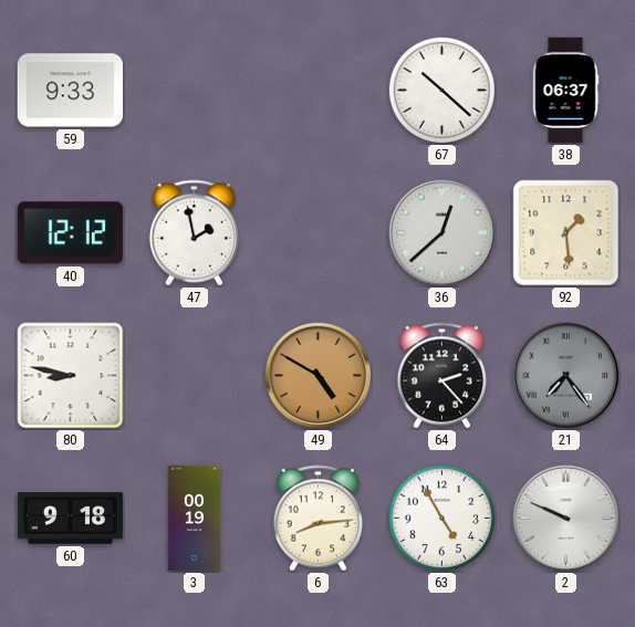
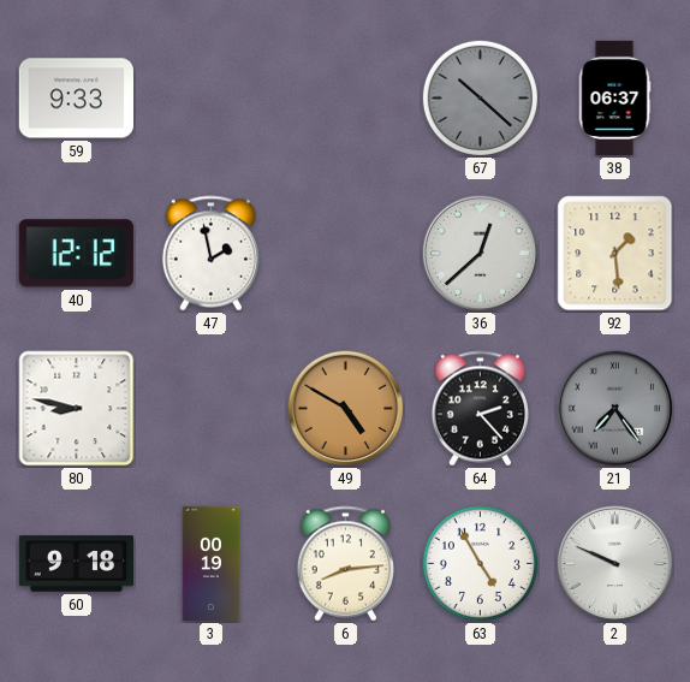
67 dial: white -> grey
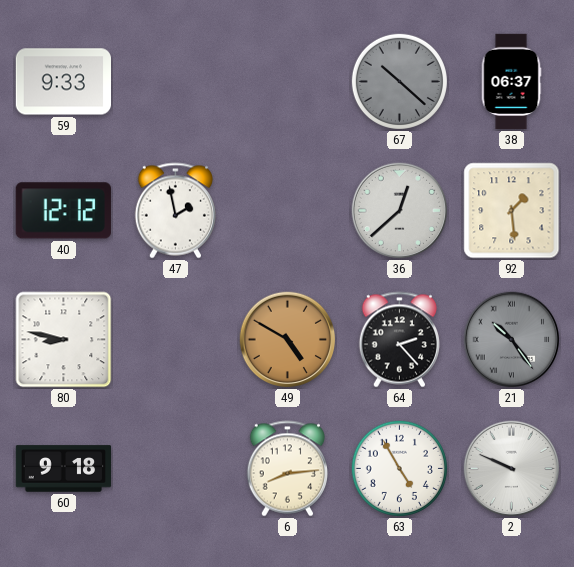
21: 7:24 -> 10:24
3: 00:19 -> none
